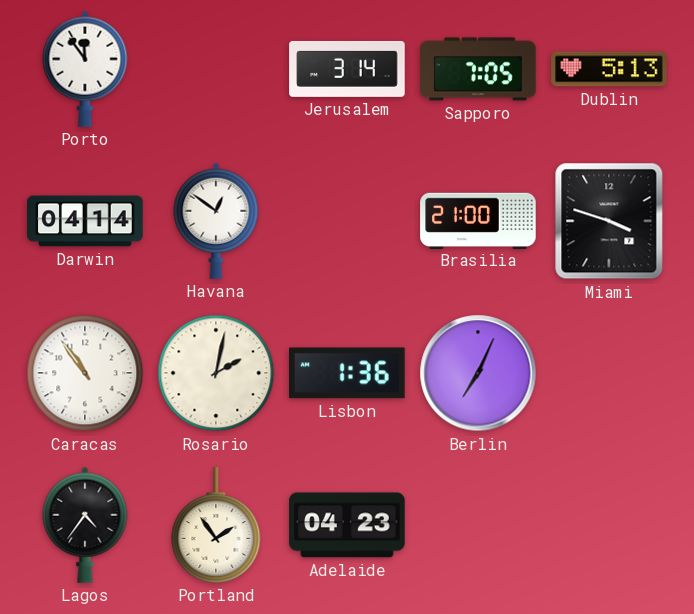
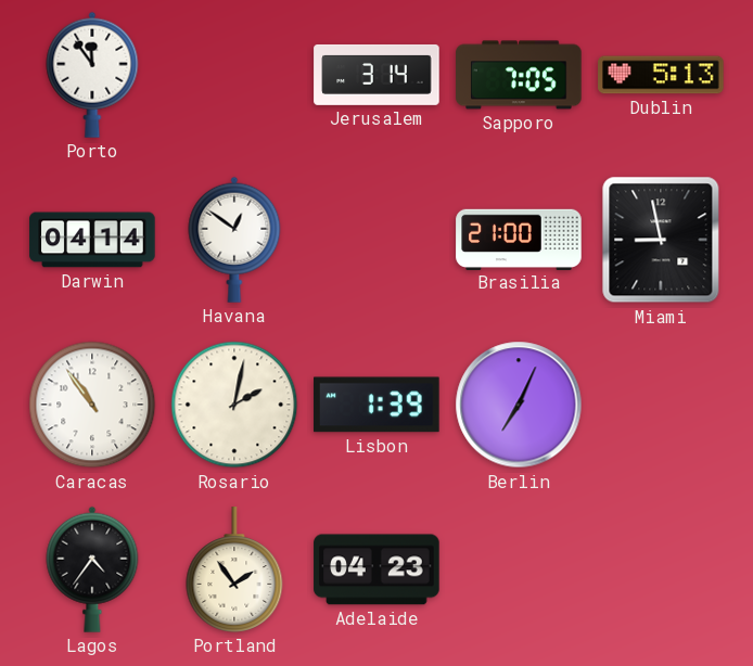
Miami: 3:48 -> 8:58
Lisbon: 1:36 -> 1:39
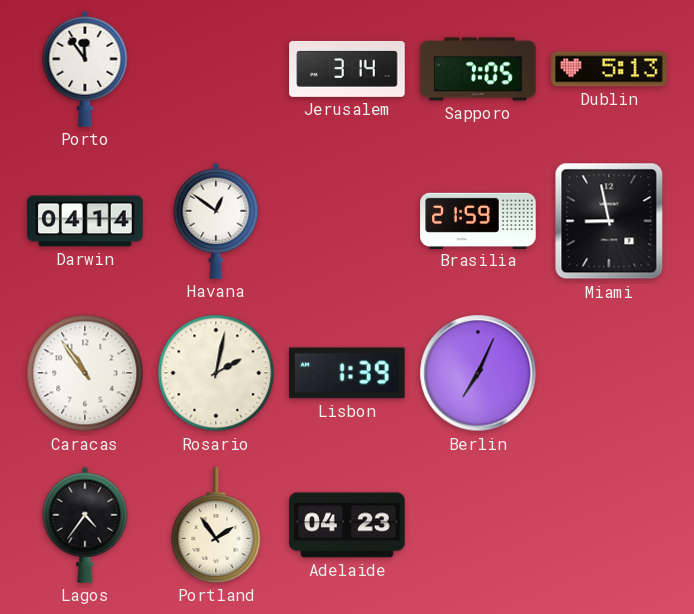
Brasilia: 21:00 -> 21:59
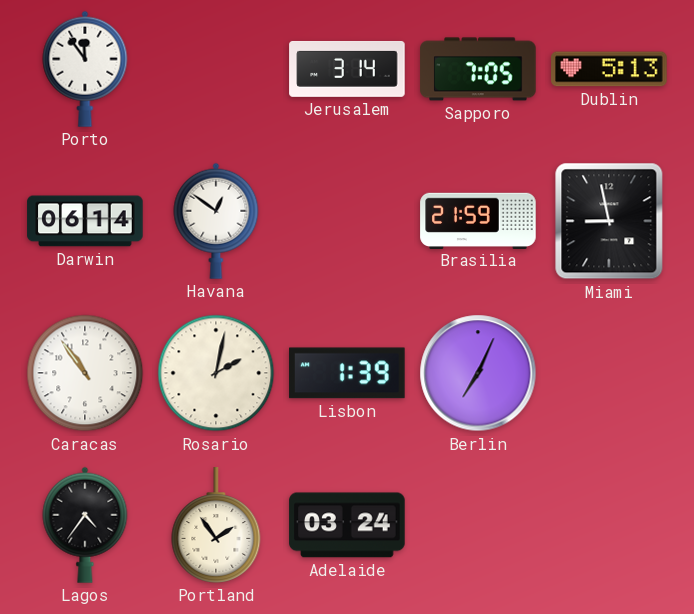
Darwin: 04:14 -> 06:14
Adelaide: 04:23 -> 03:24
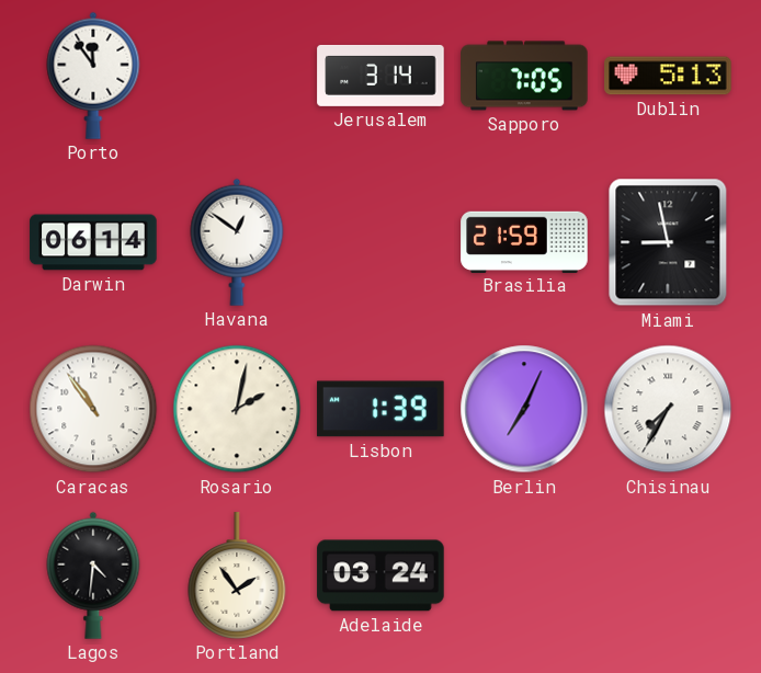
Chisinau: none -> 7:35
Lagos: 4:36 -> 4:31
